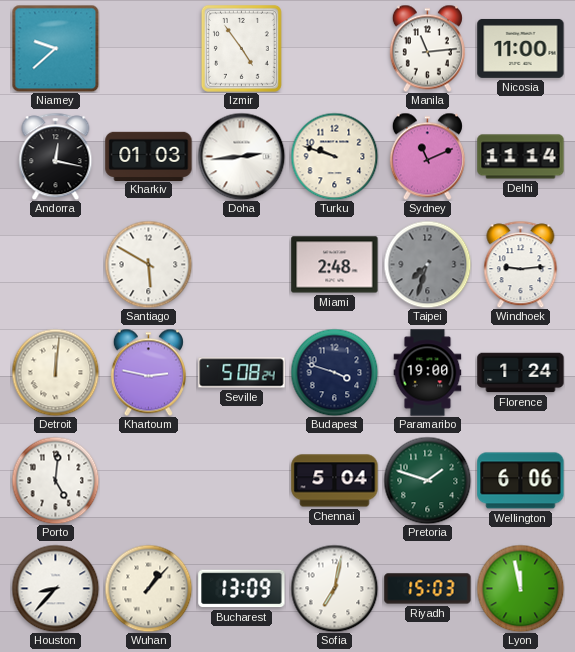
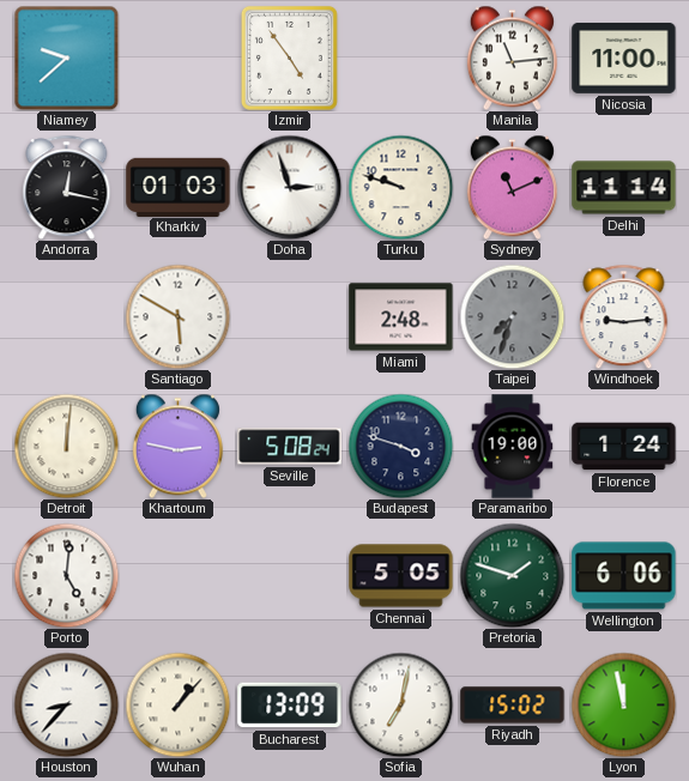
Doha: 2:44 -> 2:57
Chennai: 5:04 -> 5:05
Riyadh: 15:03 -> 15:02
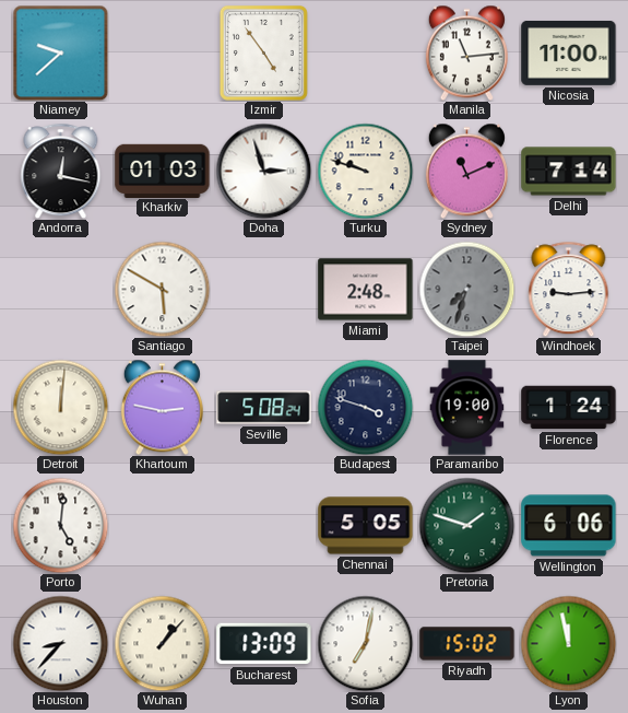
Delhi: 11:14 -> 7:14
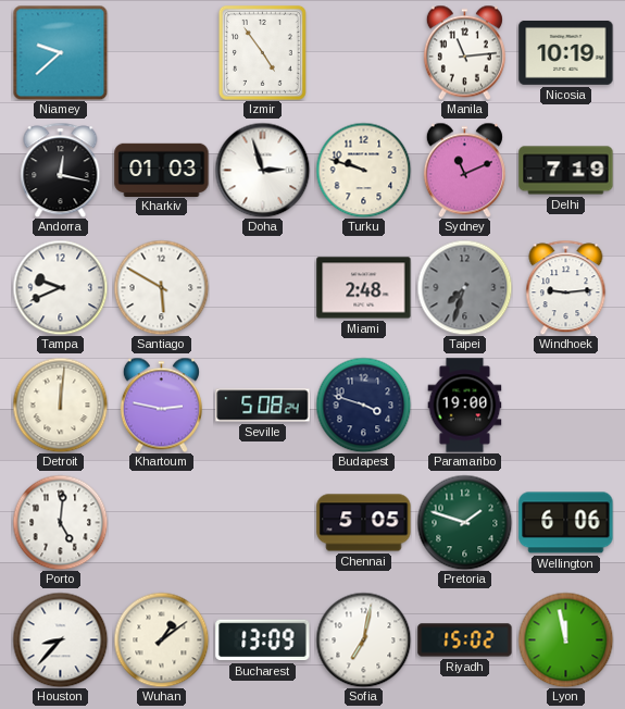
Nicosia: 11:00 -> 10:19
Delhi: 7:14 -> 7:19
Tampa: none -> 9:41
Florence: 1:24 -> none
Wuhan: 1:07 -> 1:09
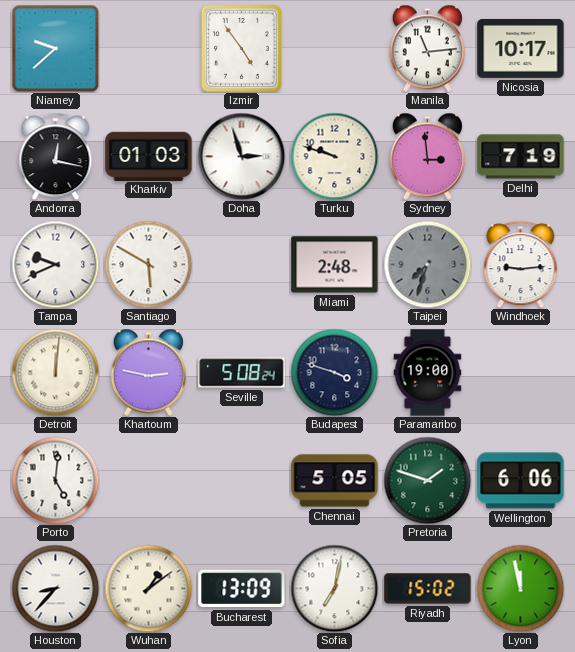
Nicosia: 10:19 -> 10:17
Sydney: 11:11 -> 2:59
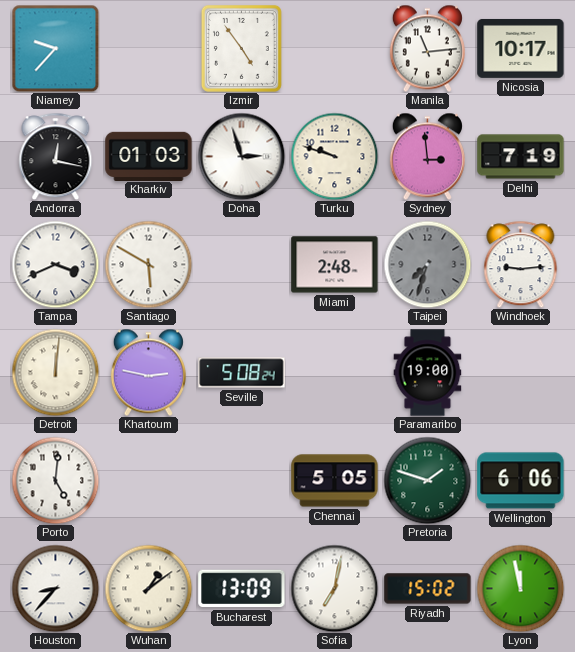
Niamey: 9:38 -> 9:37
Tampa: 9:41 -> 3:41
Budapest: 3:48 -> none
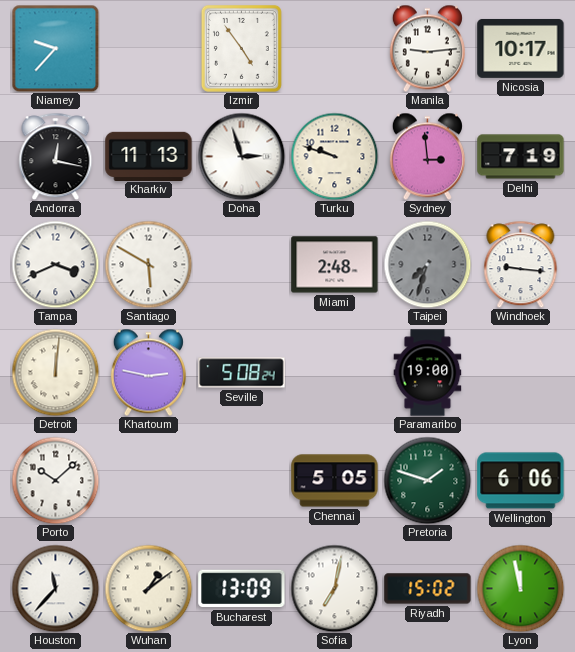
Manila: 11:14 -> 9:14
Kharkiv: 01:03 -> 11:13
Windhoek: 9:14 -> 9:16
Porto: 5:01 -> 10:08
Houston: 8:37 -> 11:37
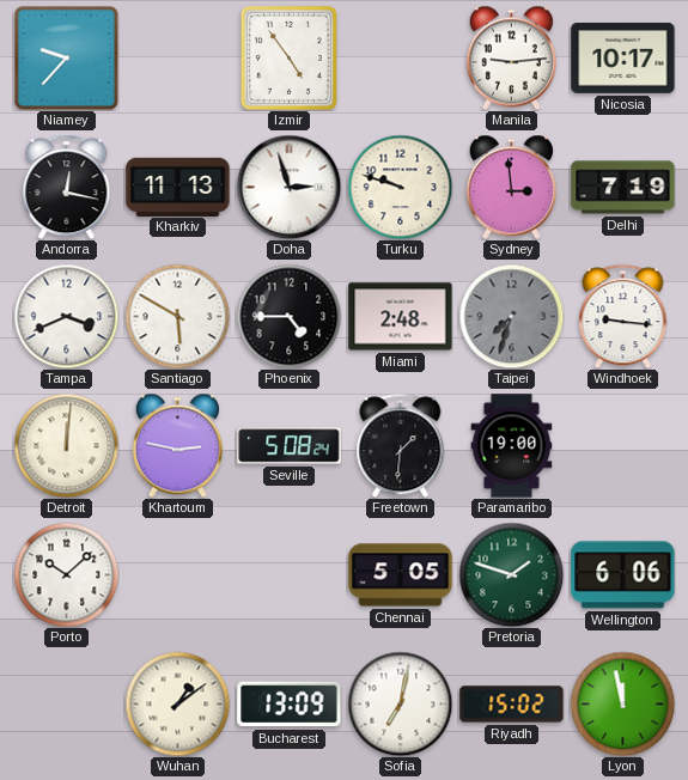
Phoenix: none -> 4:45
Freetown: none -> 1:31
Houston: 11:37 -> none
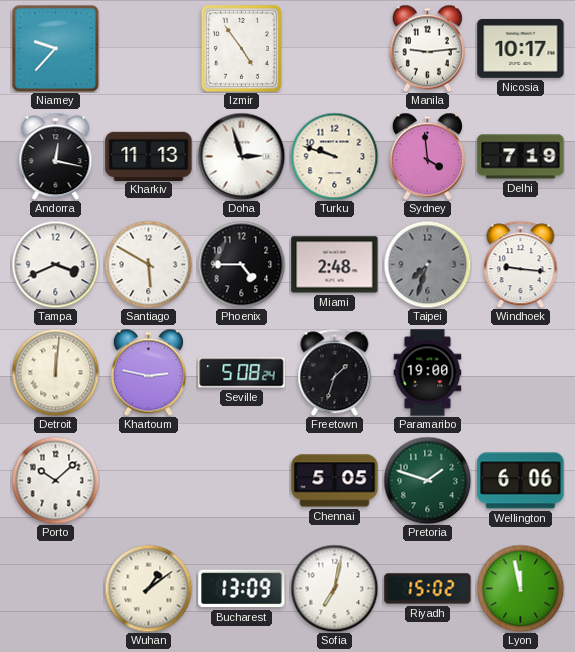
Sydney: 2:59 -> 3:59
Freetown: 1:31 -> 1:33
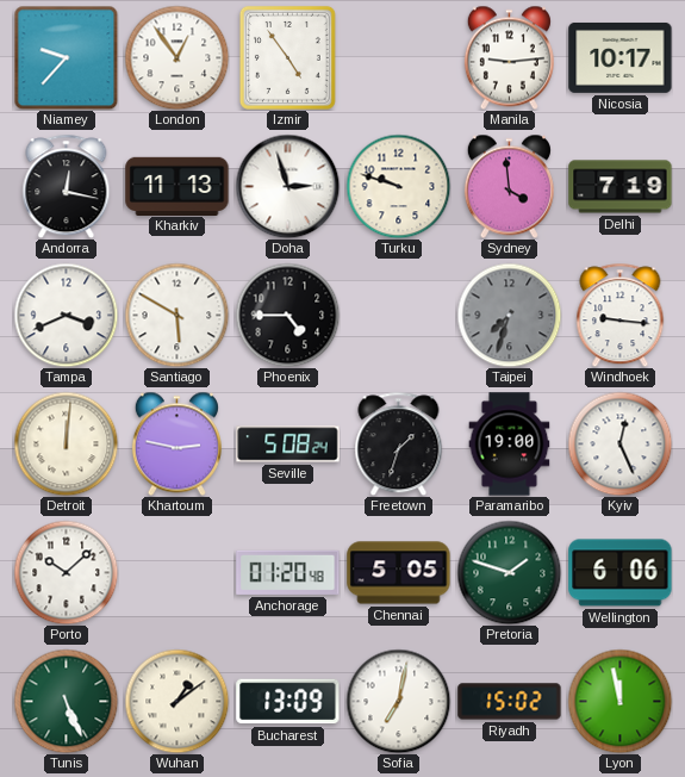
London: none -> 12:54
Miami: 2:48 -> none
Kyiv: none -> 12:26
Anchorage: none -> 01:20
Tunis: none -> 5:26
